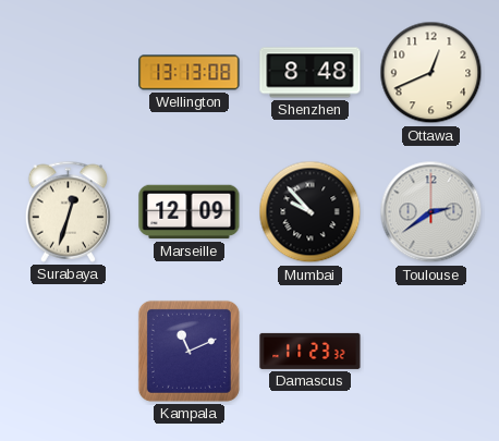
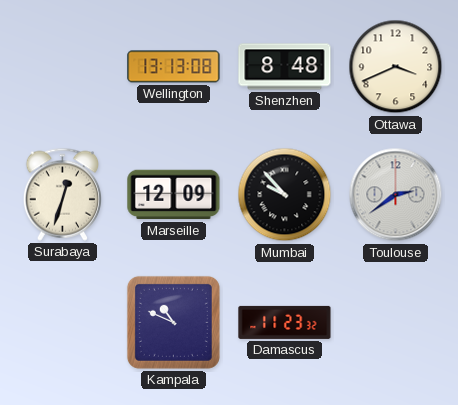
Ottawa: 12:41 -> 3:41
Kampala: 11:11 -> 10:49
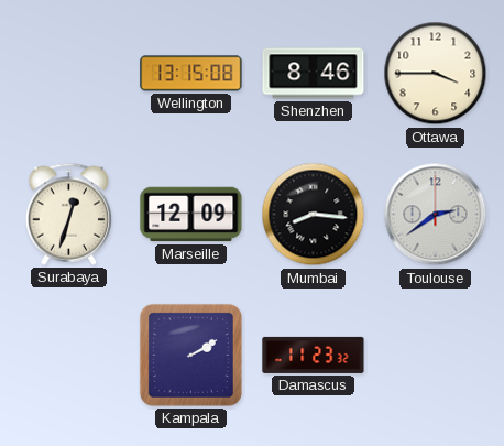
Wellington: 13:13 -> 13:15
Shenzhen: 8:48 -> 8:46
Ottawa: 3:41 -> 3:45
Mumbai: 9:53 -> 8:16
Kampala: 10:49 -> 2:10
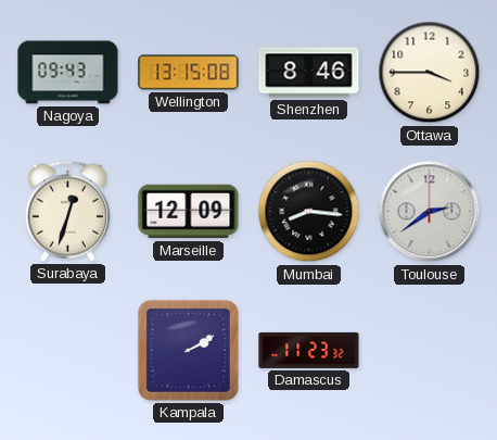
Nagoya: none -> 09:43
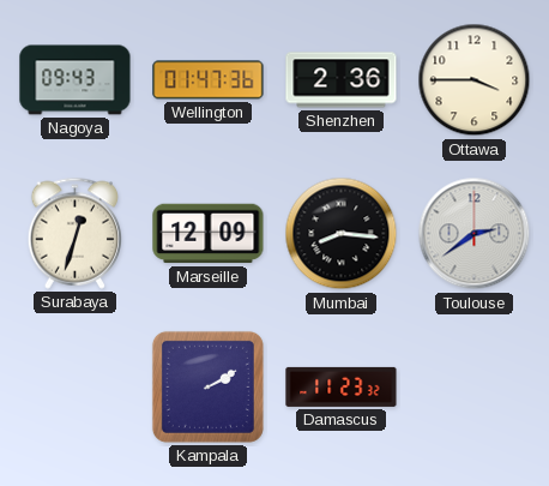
Wellington: 13:15 -> 01:47
Shenzhen: 8:46 -> 2:36
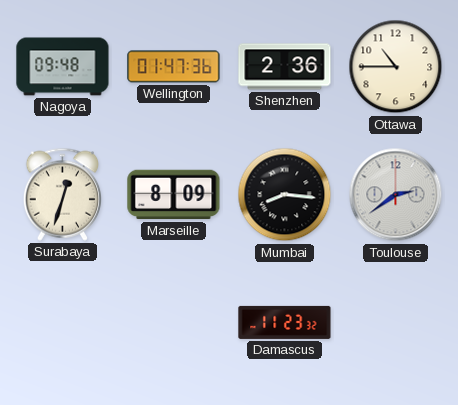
Nagoya: 09:43 -> 09:48
Ottawa: 3:45 -> 10:45
Marseille: 12:09 -> 8:09
Kampala: 2:10 -> none
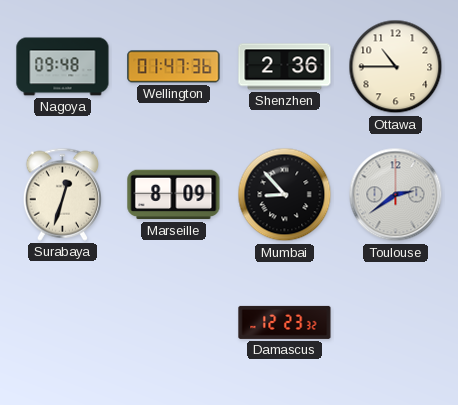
Mumbai: 8:16 -> 8:53
Damascus: 11:23 -> 12:23
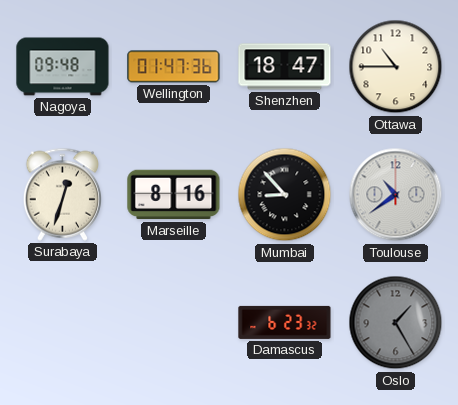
Shenzhen: 2:36 -> 18:47
Marseille: 8:09 -> 8:16
Toulouse: 2:39 -> 10:39
Damascus: 12:23 -> 6:23
Oslo: none -> 1:25
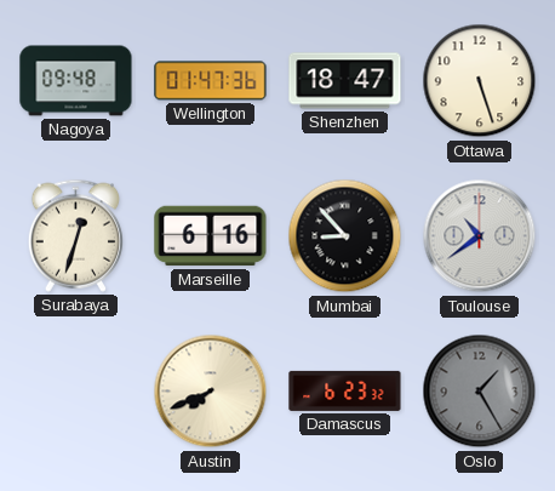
Ottawa: 10:45 -> 5:27
Marseille: 8:16 -> 6:16
Austin: none -> 7:41
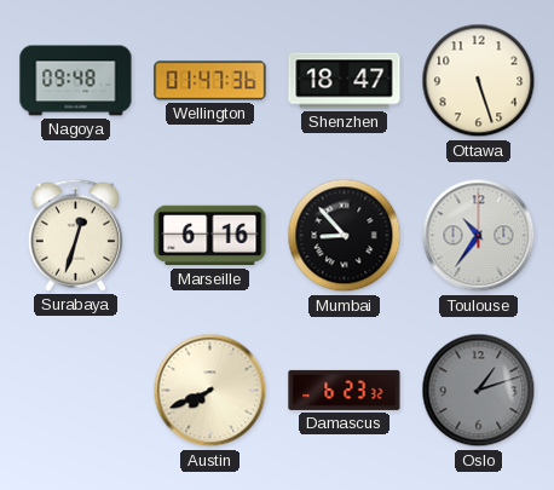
Toulouse: 10:39 -> 10:36
Oslo: 1:25 -> 1:12
